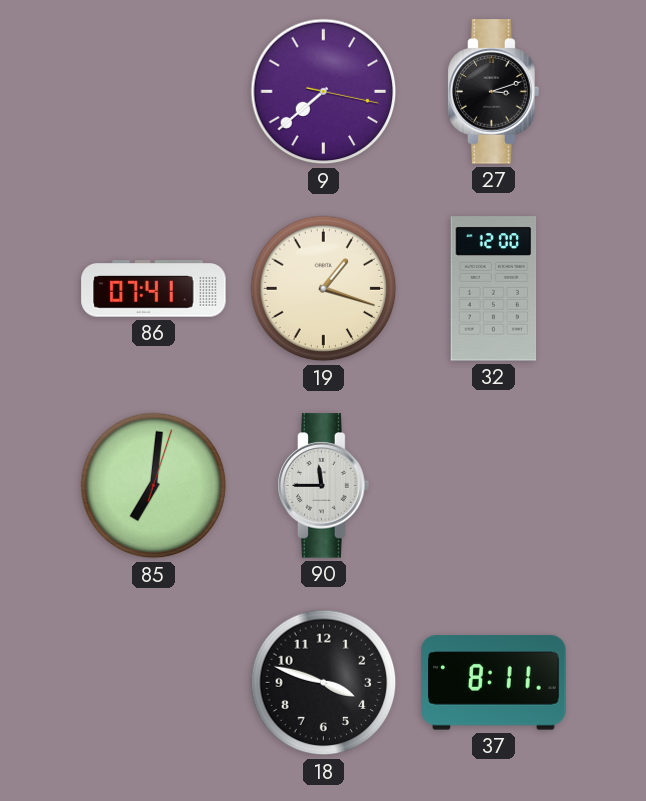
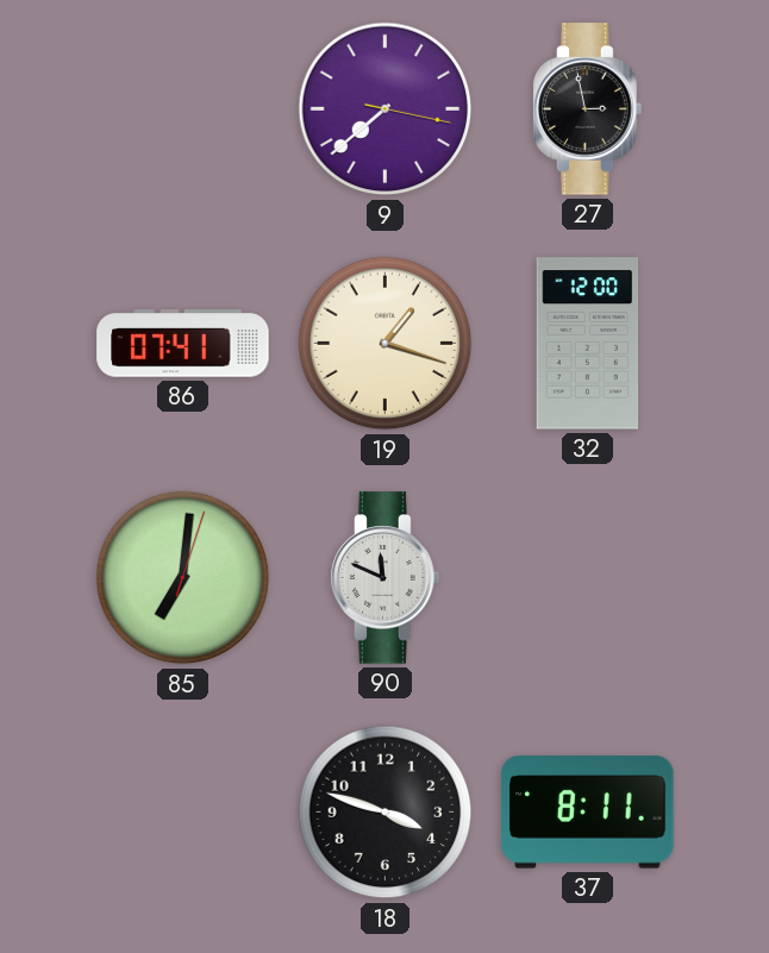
27: 3:12 -> 2:58
90: 11:45 -> 11:49
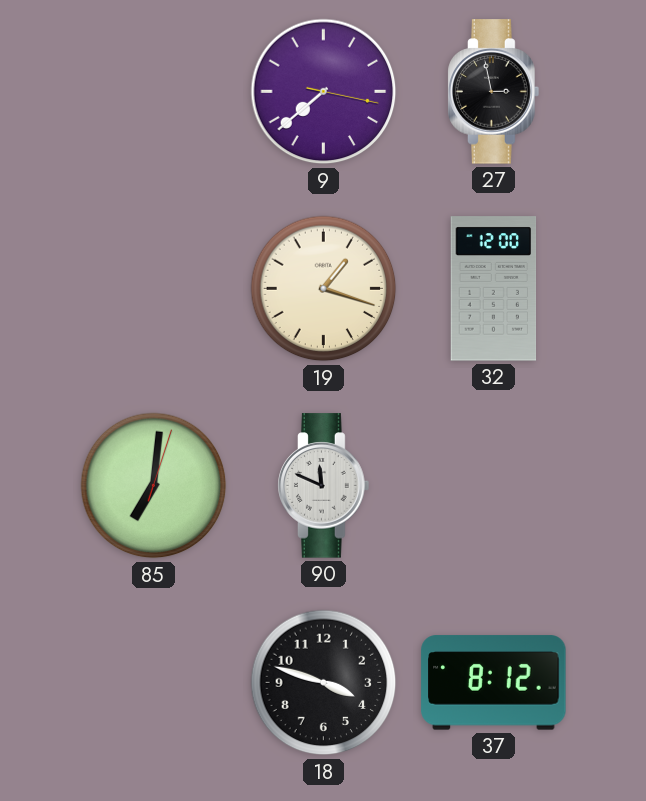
86: 07:41 -> none
37: 8:11 -> 8:12
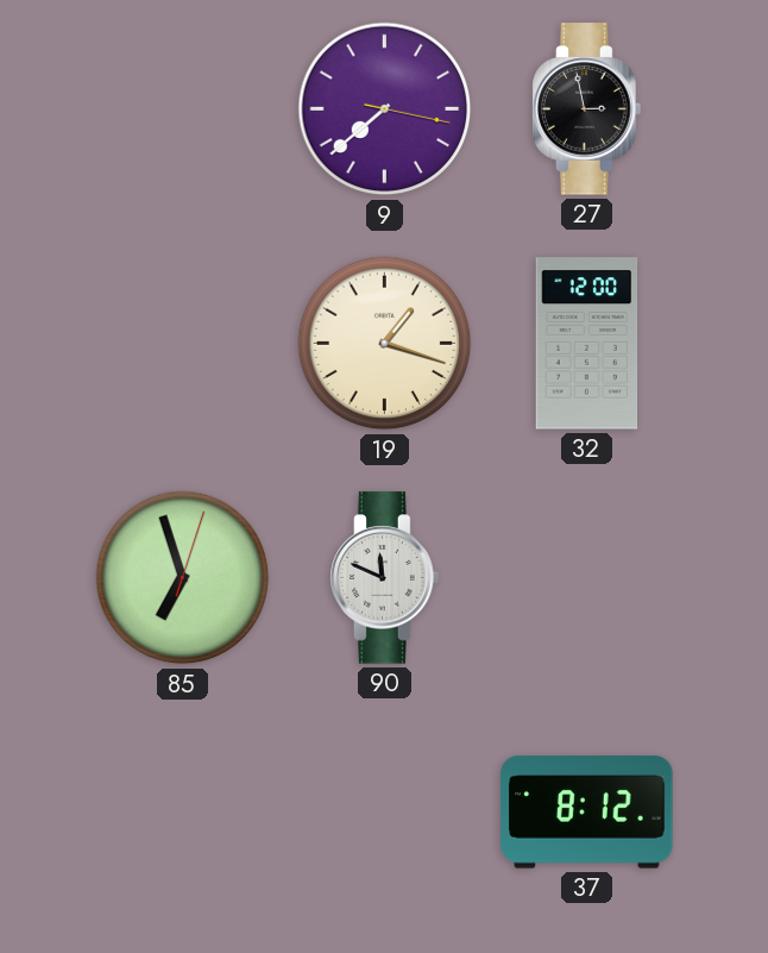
85: 7:01 -> 6:57
18: 3:48 -> none
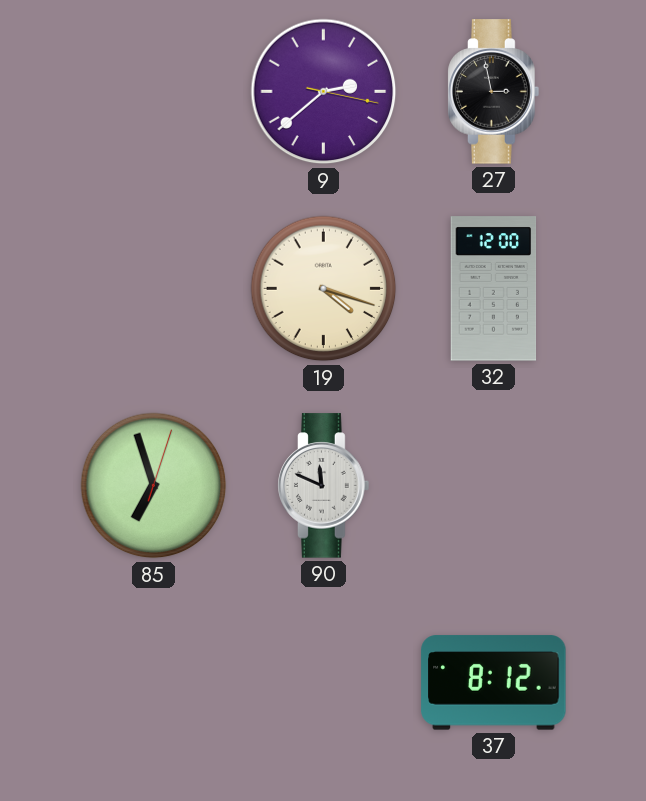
9: 7:38 -> 2:38
19: 1:18 -> 4:18
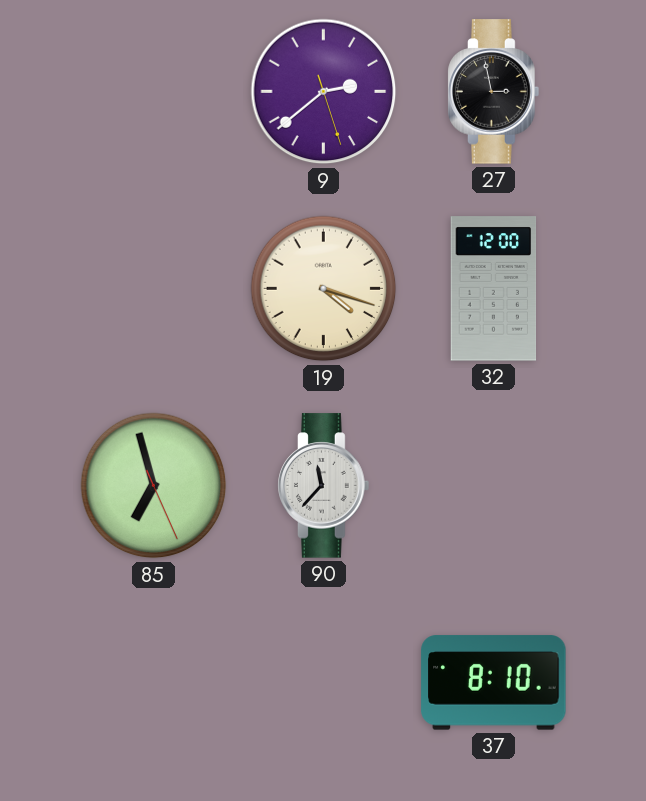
9: 2:38:17 -> 2:38:27
85: 6:57:03 -> 6:57:26
90: 11:49 -> 11:37
37: 8:12 -> 8:10
